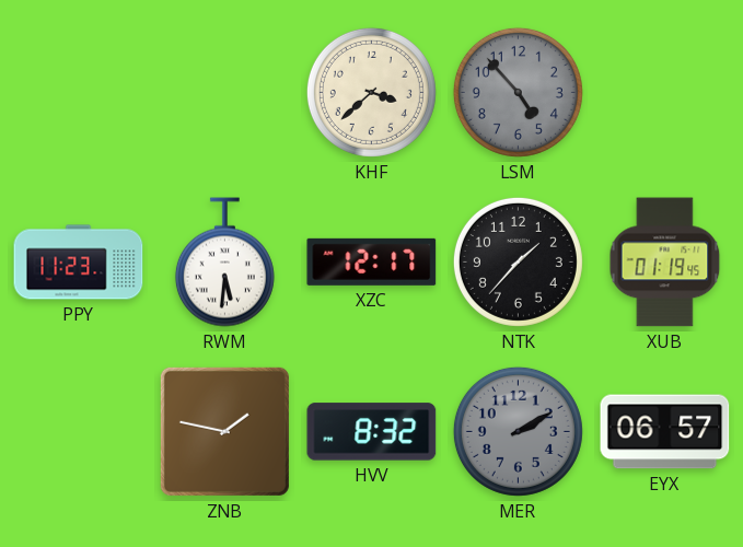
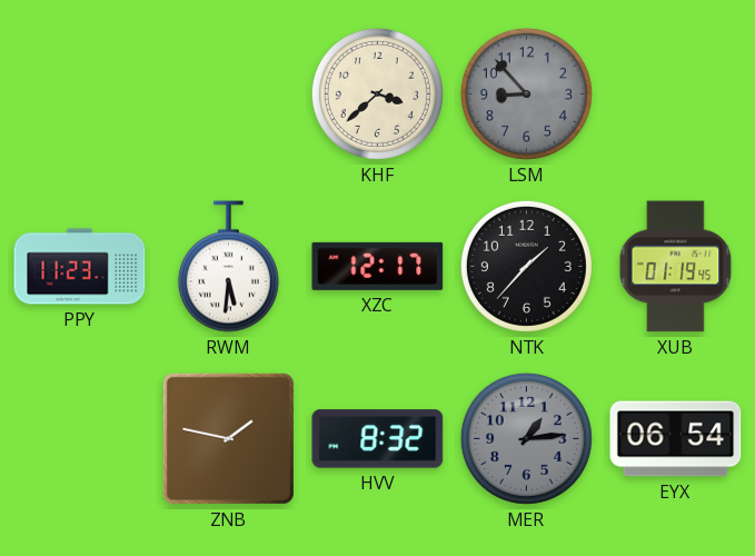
LSM: 4:53 -> 8:53
MER: 2:10 -> 1:14
EYX: 06:57 -> 06:54
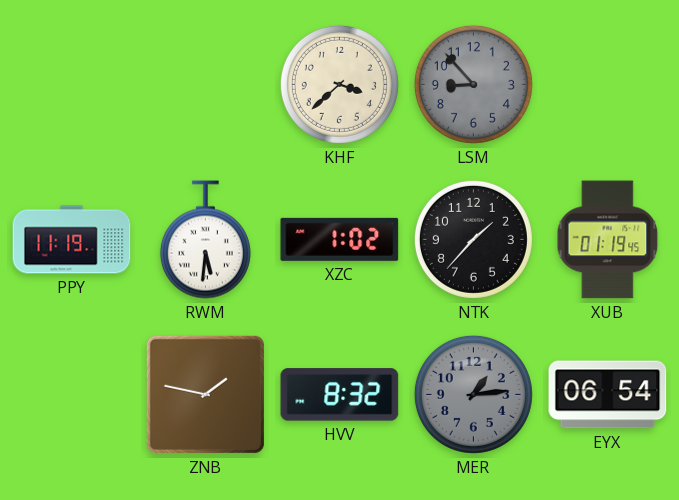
PPY: 11:23 -> 11:19
XZC: 12:17 -> 1:02
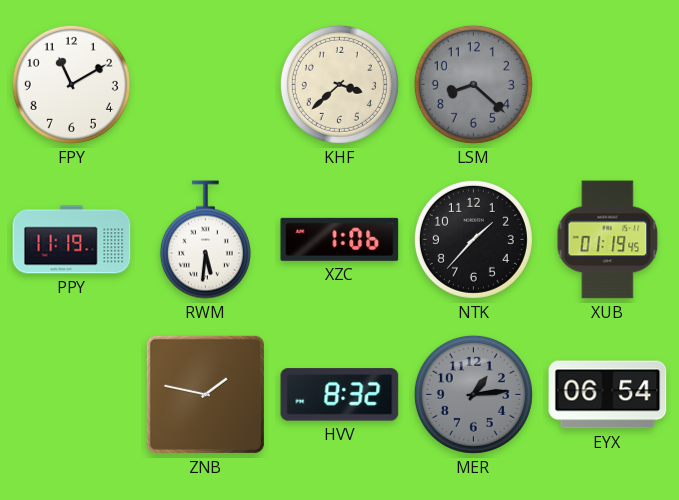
FPY: none -> 11:10
LSM: 8:53 -> 8:22
XZC: 1:02 -> 1:06
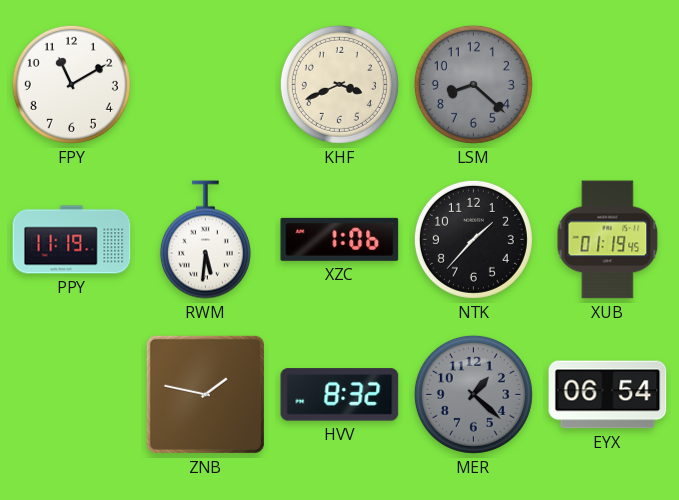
KHF: 3:38 -> 3:41
MER: 1:14 -> 1:22
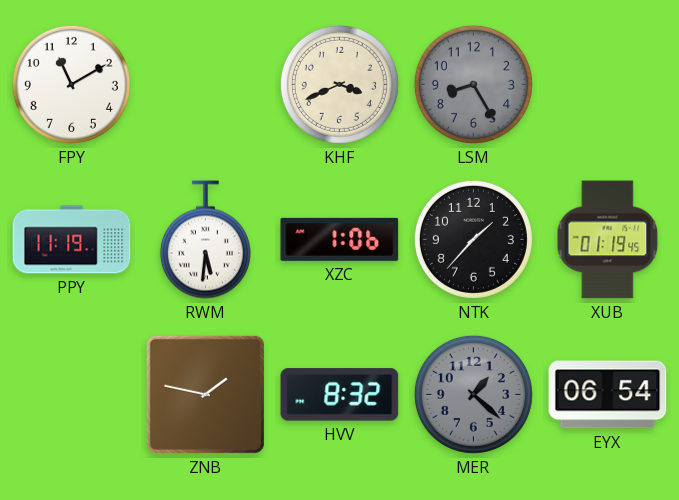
LSM: 8:22 -> 8:25
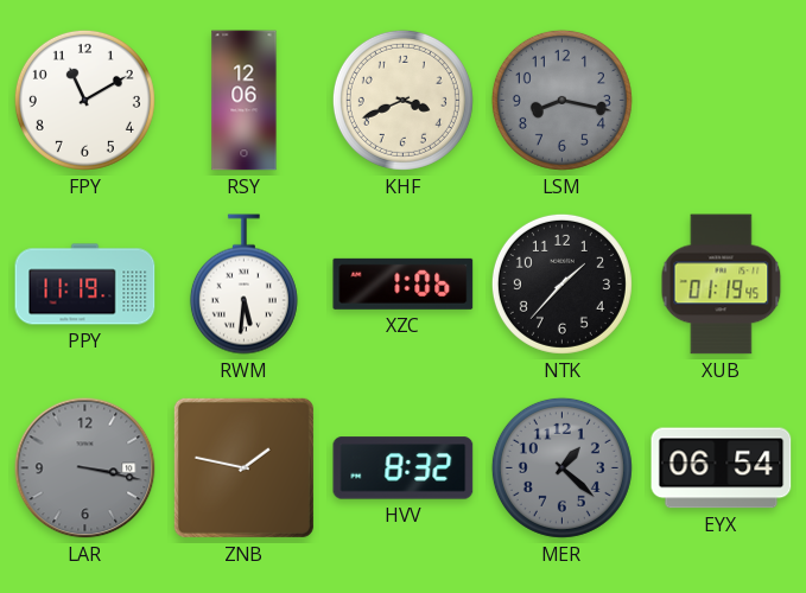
RSY: none -> 12:06
LSM: 8:25 -> 8:17
LAR: none -> 3:17
